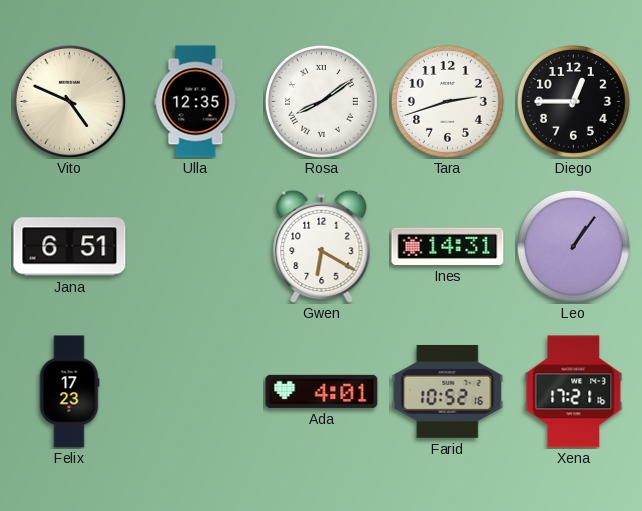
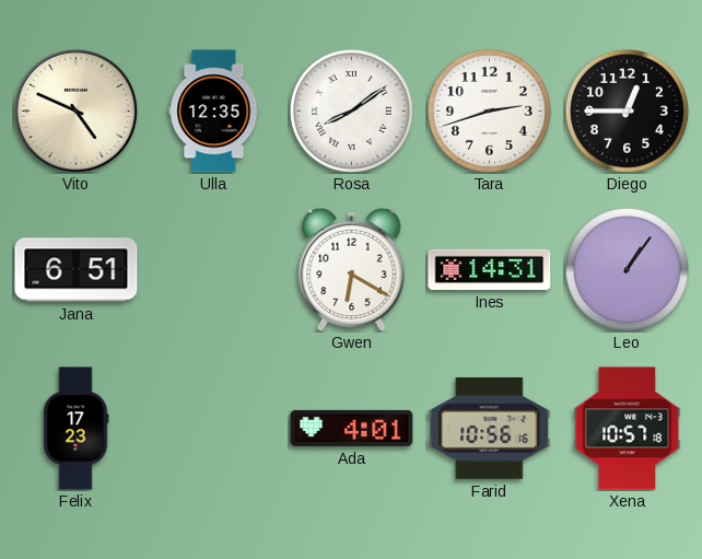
Farid: 10:52 -> 10:56
Xena: 17:21 -> 10:57
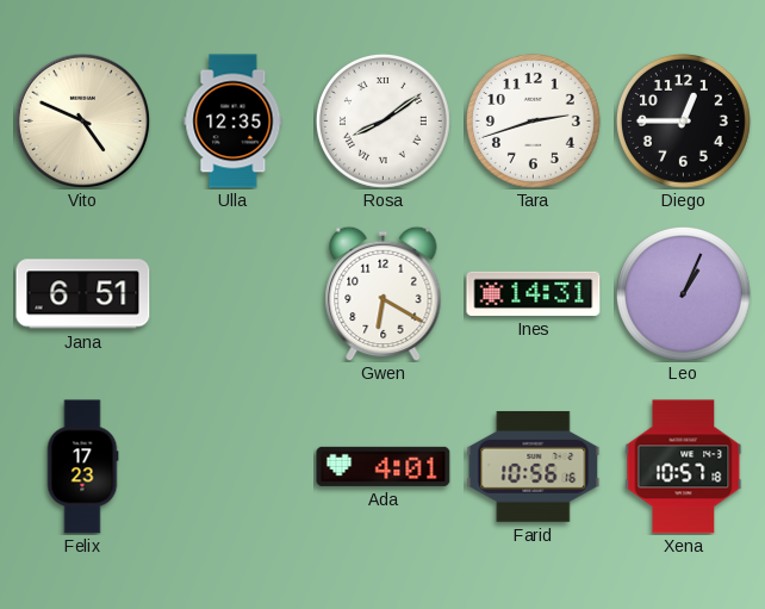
Leo: 1:06 -> 1:04
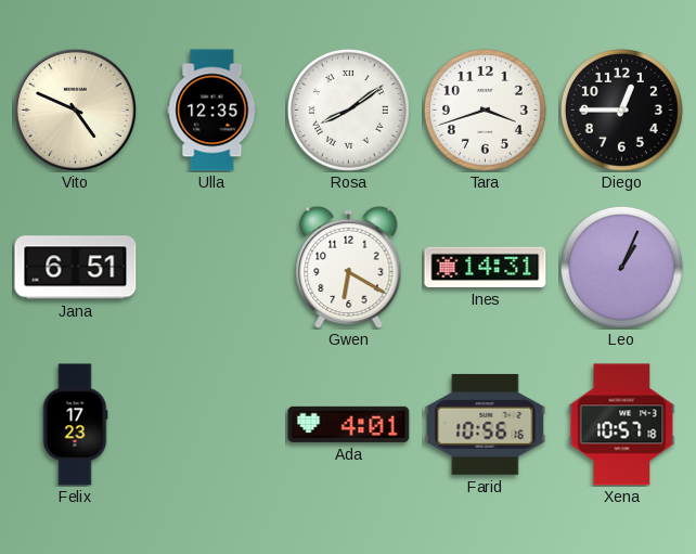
Tara: 2:42 -> 3:42
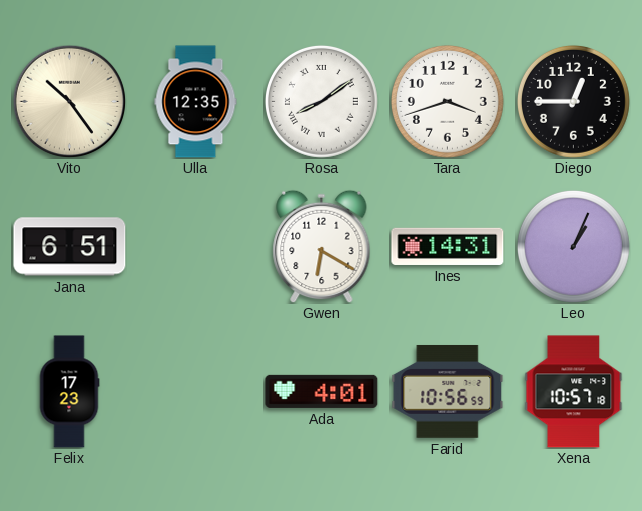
Vito: 4:49 -> 10:24
Farid: 10:56:16 -> 10:56:59
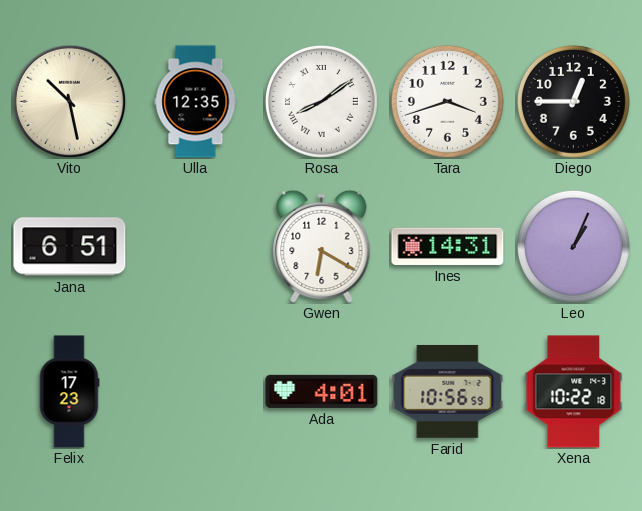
Vito: 10:24 -> 10:28
Xena: 10:57 -> 10:22
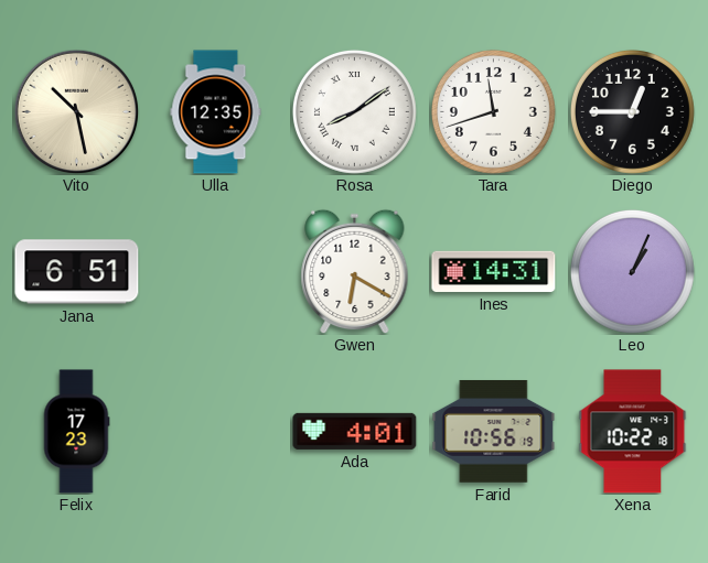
Tara: 3:42 -> 11:42
Farid: 10:56:59 -> 10:56:19
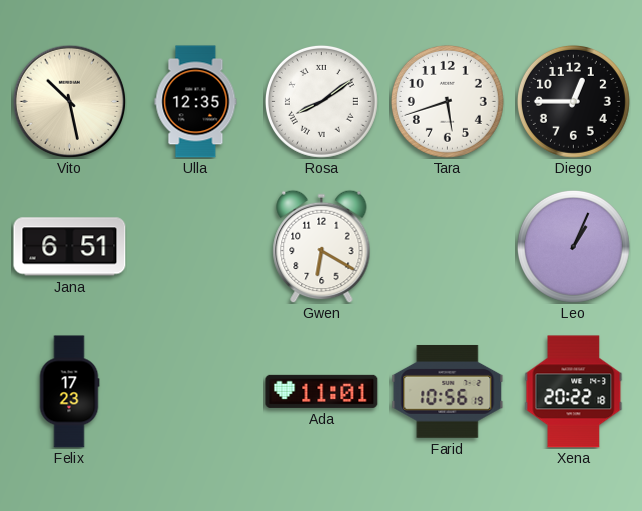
Tara: 11:42 -> 5:42
Ines: 14:31 -> none
Ada: 4:01 -> 11:01
Xena: 10:22 -> 20:22
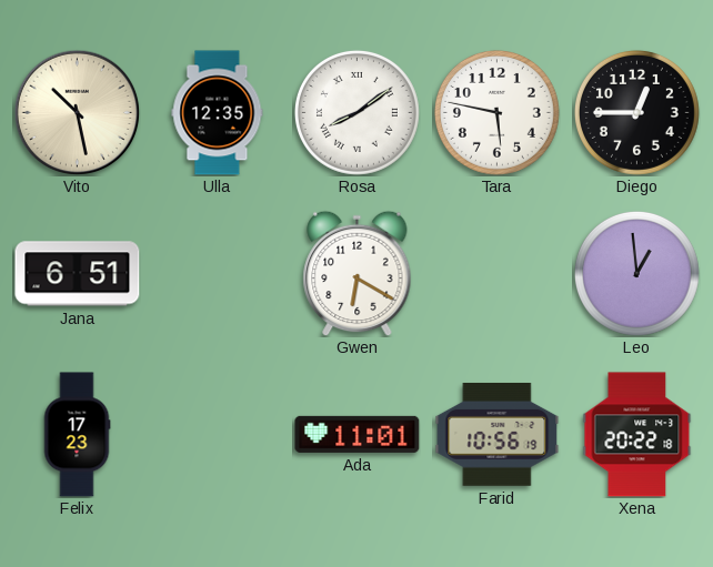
Tara: 5:42 -> 5:47
Leo: 1:04 -> 12:59
